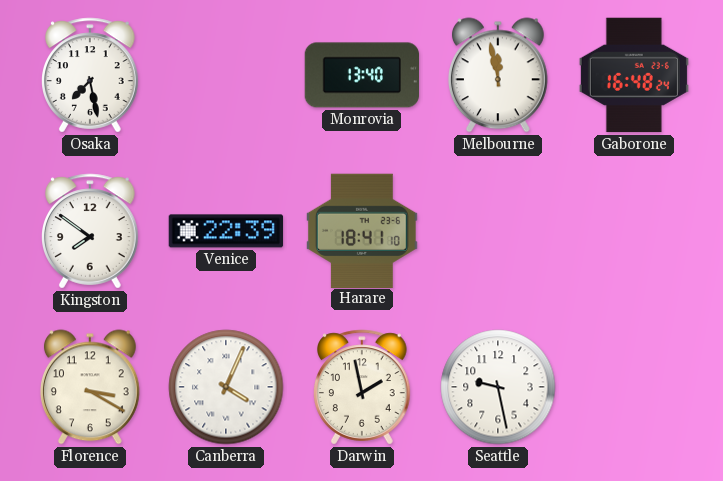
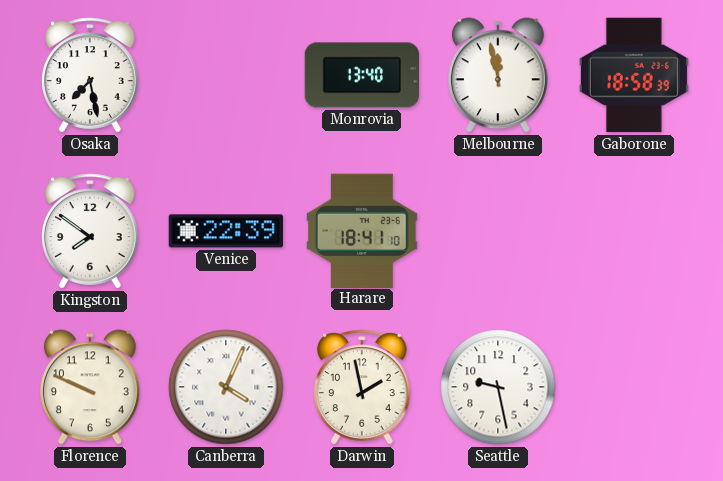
Gaborone: 16:48 -> 18:58
Florence: 3:20 -> 9:49
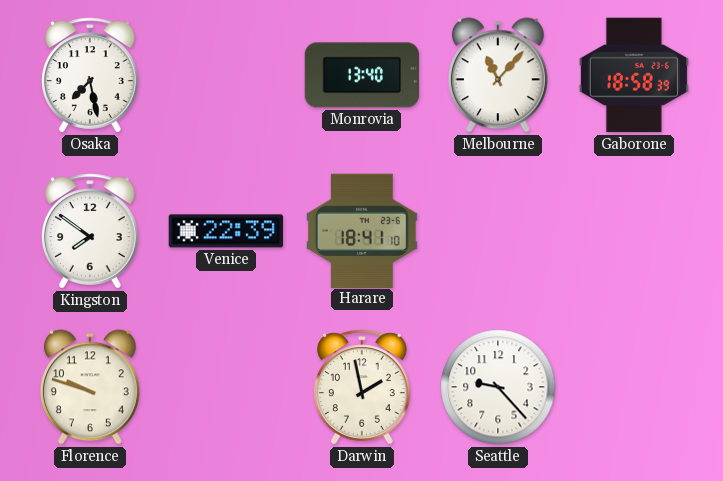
Melbourne: 11:58 -> 11:07
Florence: 9:49 -> 9:48
Canberra: 4:04 -> none
Seattle: 9:28 -> 9:23
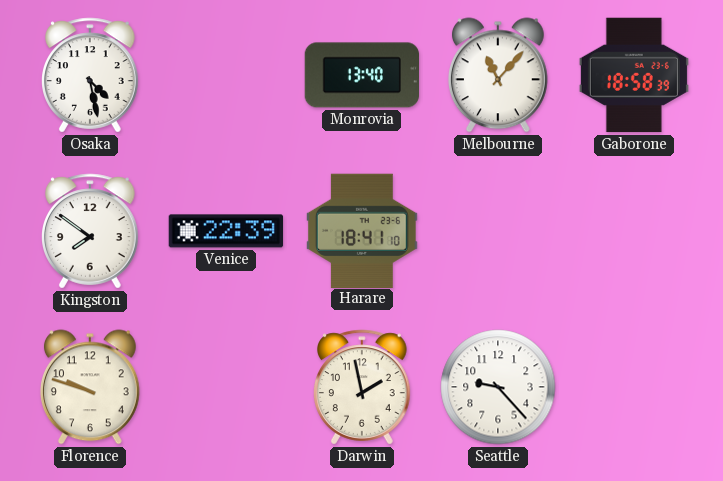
Osaka: 7:28 -> 4:28
